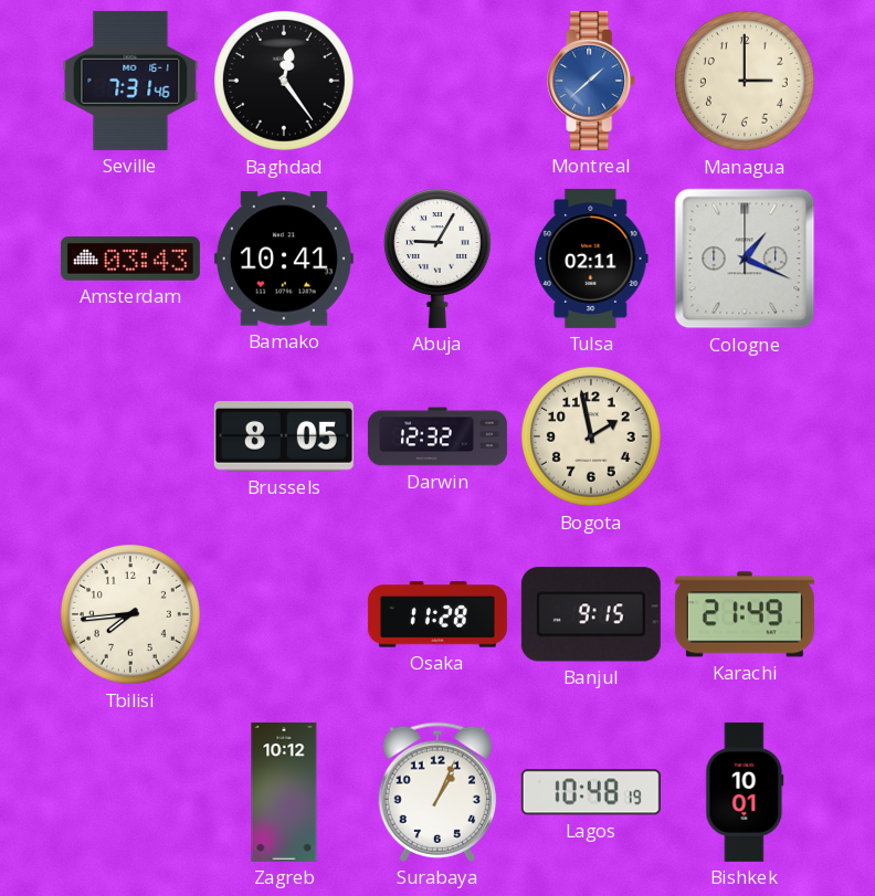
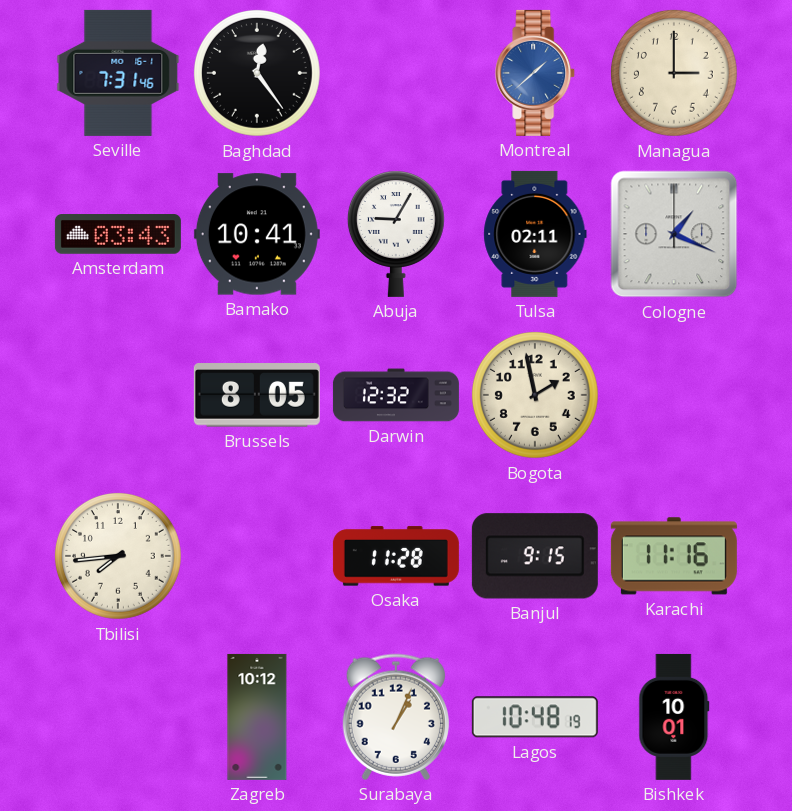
Karachi: 21:49 -> 11:16
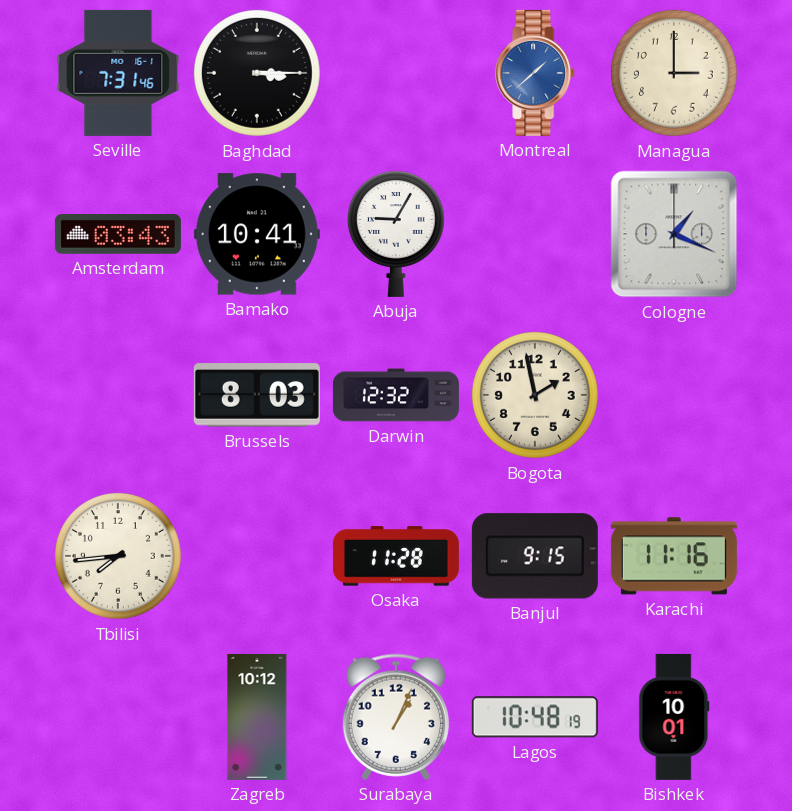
Baghdad: 12:24 -> 3:15
Tulsa: 02:11 -> none
Brussels: 8:05 -> 8:03
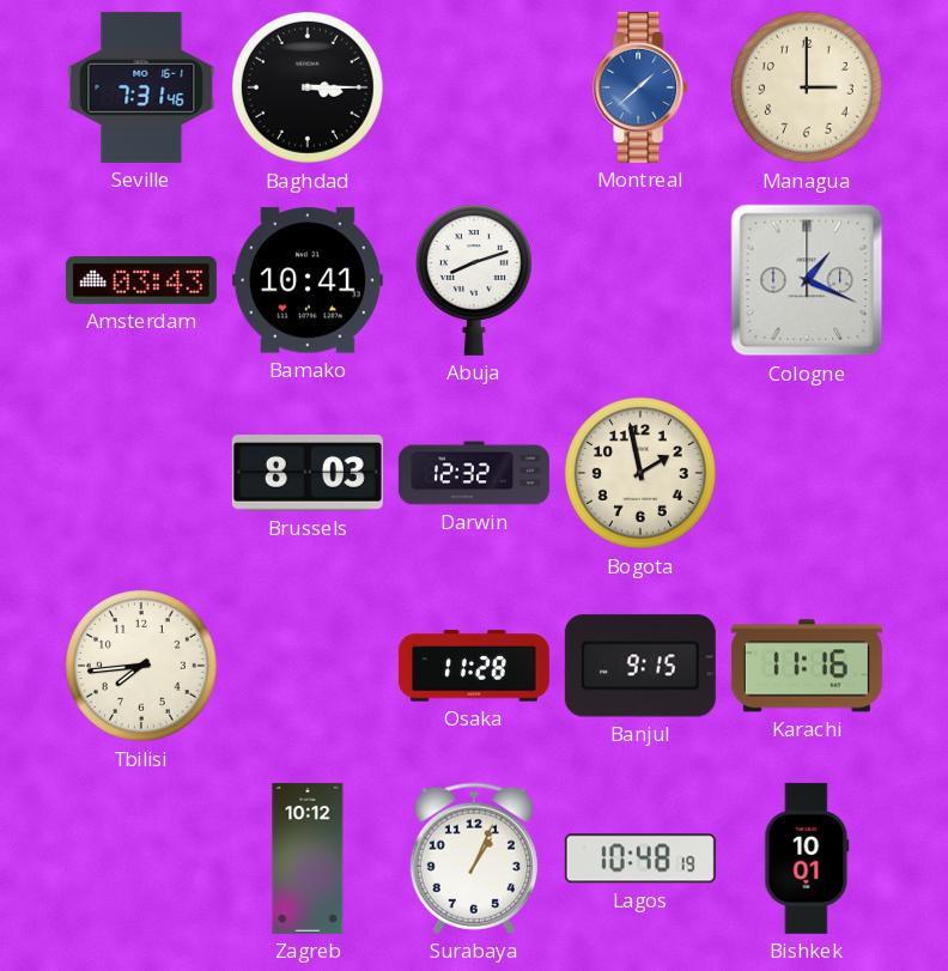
Abuja: 9:05 -> 8:12
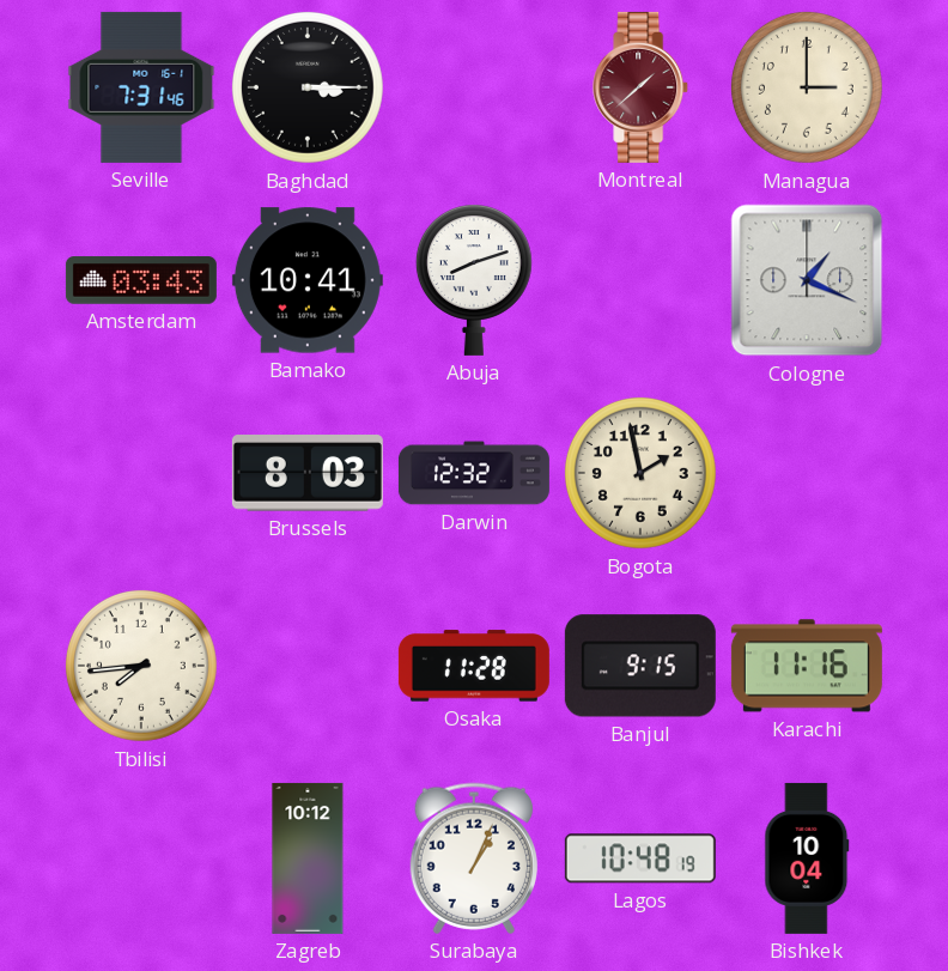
Montreal dial: blue -> burgundy
Bishkek: 10:01 -> 10:04
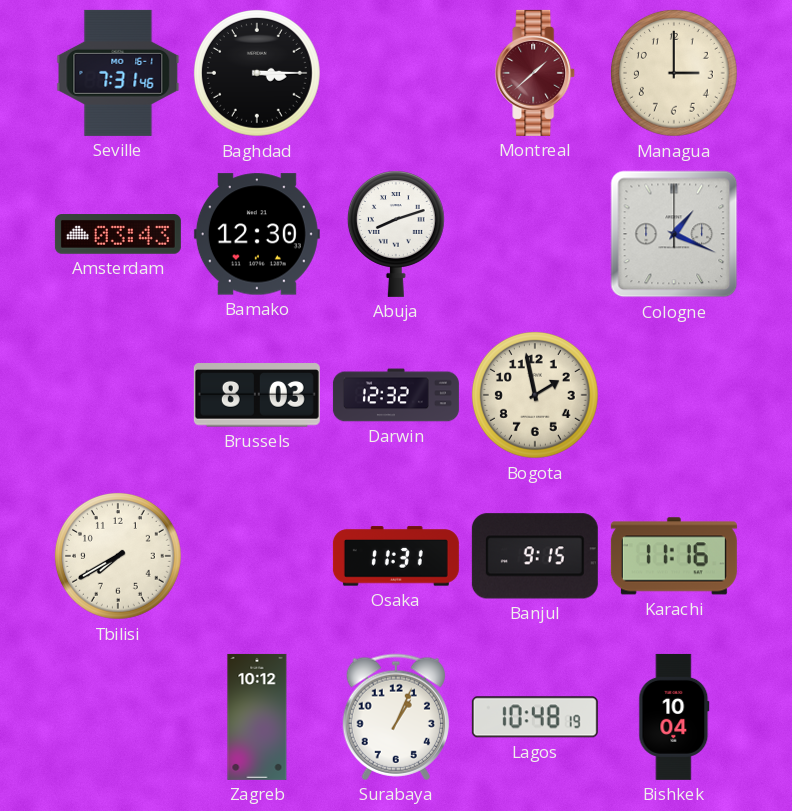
Bamako: 10:41 -> 12:30
Tbilisi: 7:44 -> 7:40
Osaka: 11:28 -> 11:31
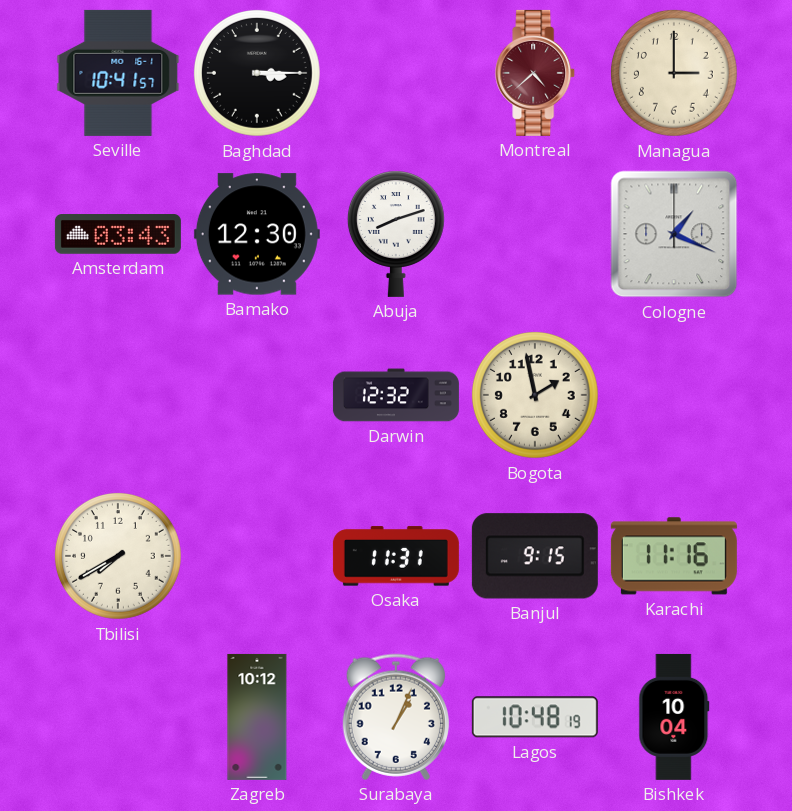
Seville: 7:31 -> 10:41
Montreal: 1:38 -> 4:38
Brussels: 8:03 -> none
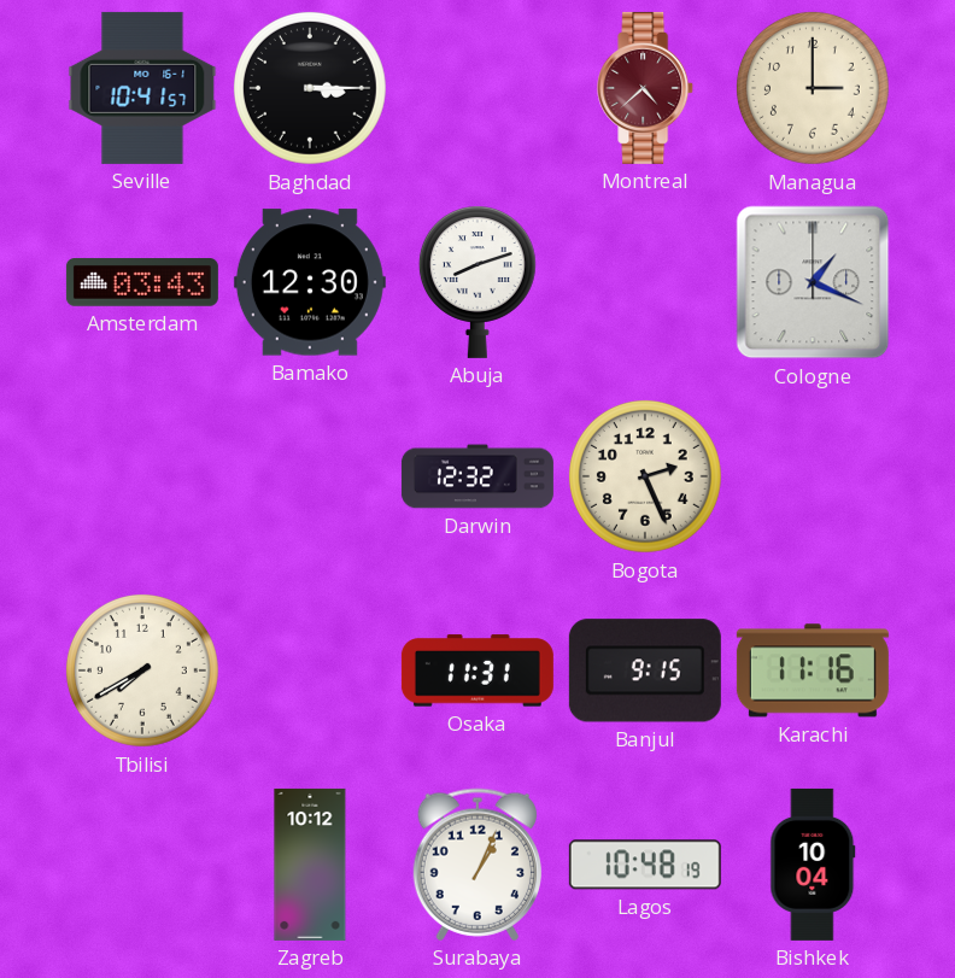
Bogota: 1:58 -> 2:26
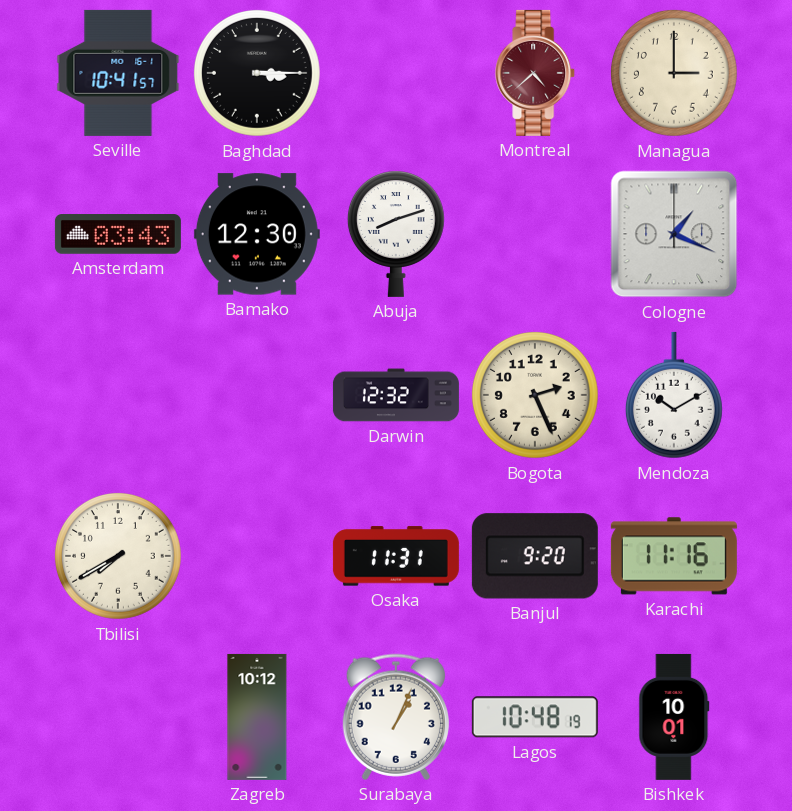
Mendoza: none -> 10:10
Banjul: 9:15 -> 9:20
Bishkek: 10:04 -> 10:01
